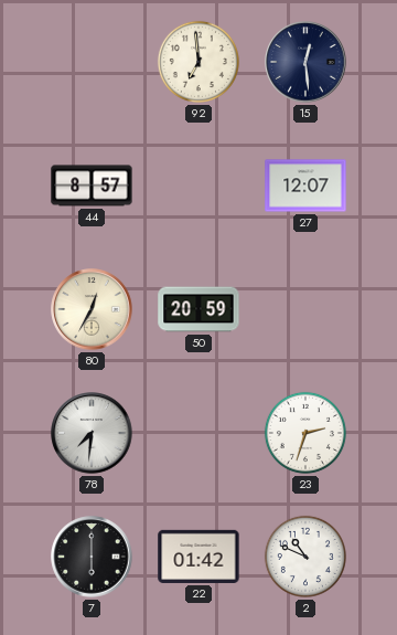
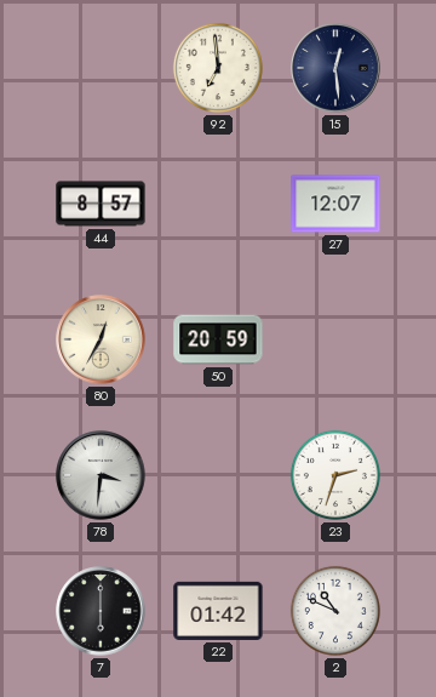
78: 7:31 -> 3:31
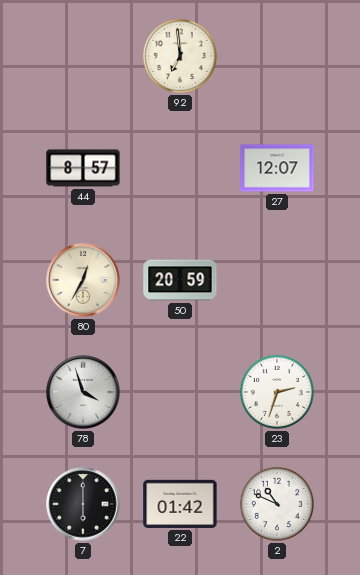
15: 12:29 -> none
78: 3:31 -> 3:57
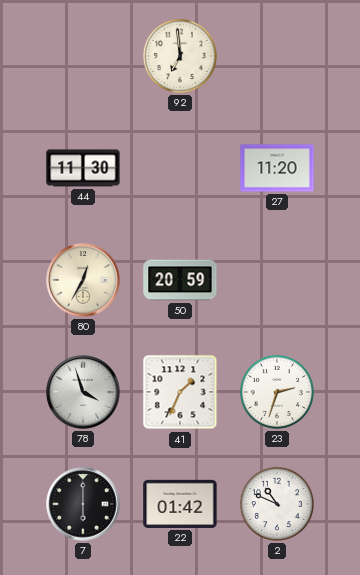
44: 8:57 -> 11:30
27: 12:07 -> 11:20
41: none -> 1:34
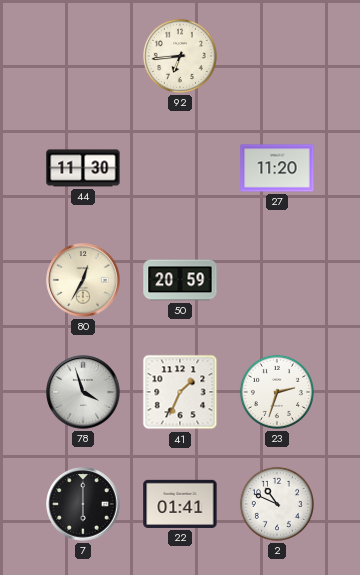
92: 6:59 -> 6:44
22: 01:42 -> 01:41
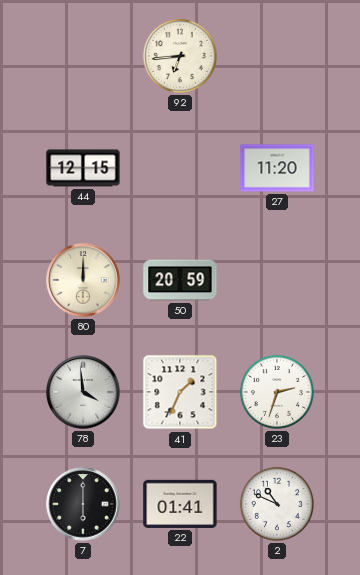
44: 11:30 -> 12:15
80: 12:35 -> 12:00
78: 3:57 -> 3:59
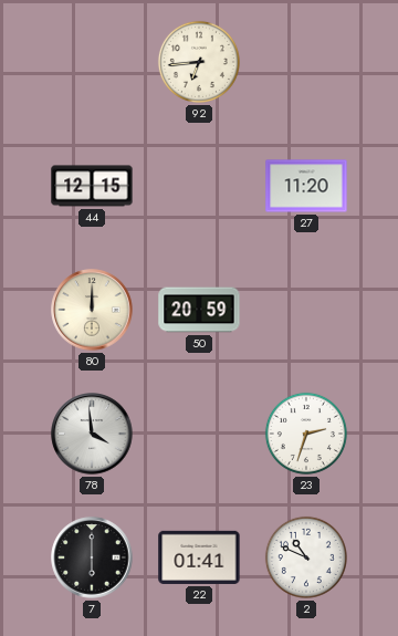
41: 1:34 -> none
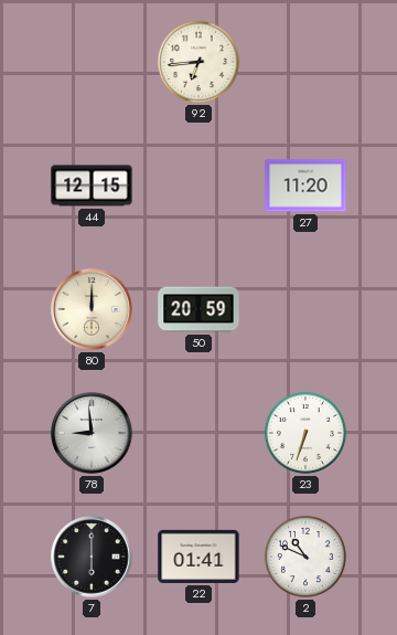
78: 3:59 -> 8:59
23: 2:33 -> 6:33
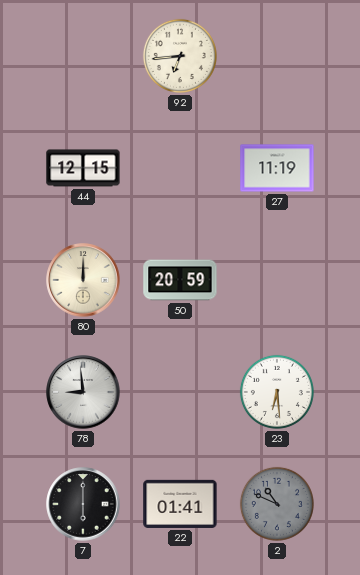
27: 11:20 -> 11:19
23: 6:33 -> 6:29
2 dial: white -> grey
